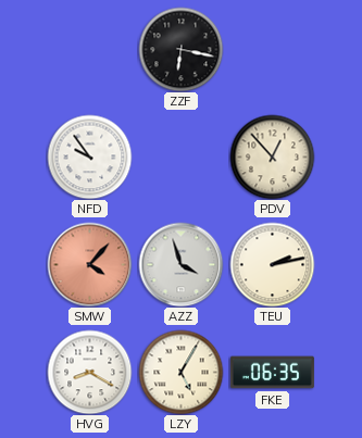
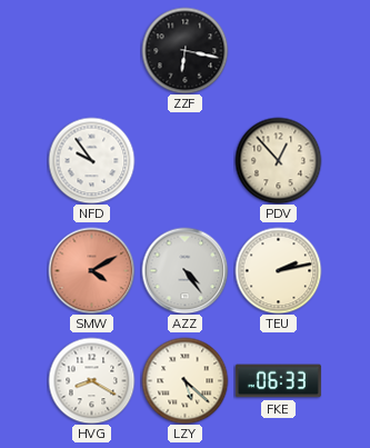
SMW: 4:07 -> 4:10
AZZ: 3:57 -> 4:24
LZY: 5:05 -> 5:22
FKE: 06:35 -> 06:33
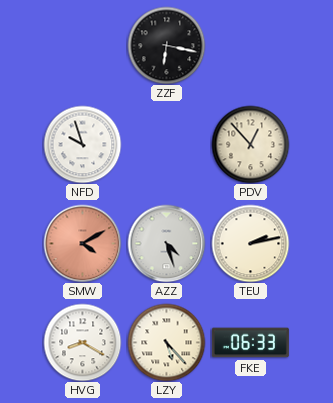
NFD: 9:54 -> 9:57
AZZ: 4:24 -> 4:27
LZY: 5:22 -> 5:23
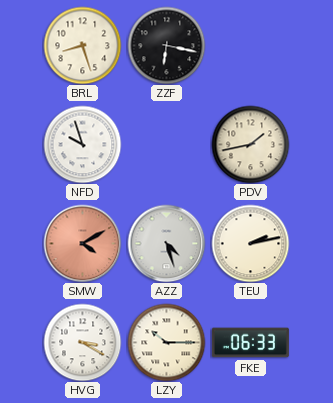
BRL: none -> 8:27
PDV: 12:53 -> 1:43
HVG: 8:20 -> 3:20
LZY: 5:23 -> 10:15
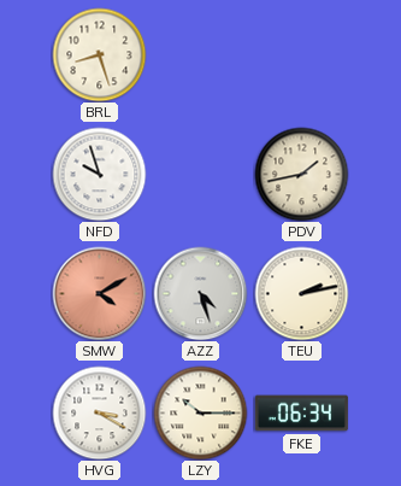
ZZF: 6:17 -> none
FKE: 06:33 -> 06:34
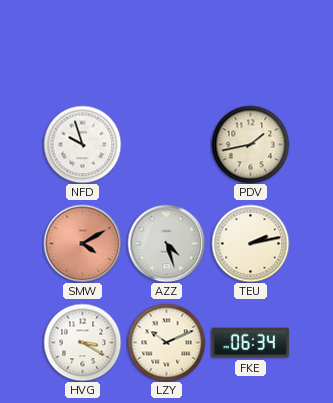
BRL: 8:27 -> none
LZY: 10:15 -> 10:11
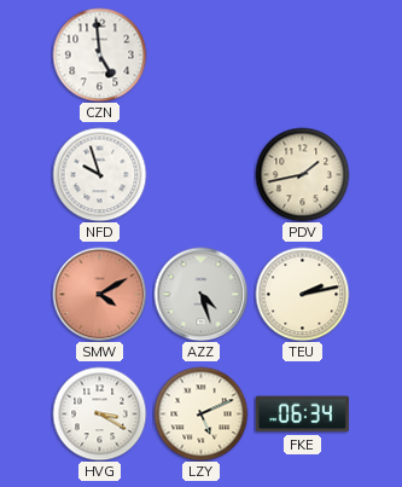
CZN: none -> 4:59
LZY: 10:11 -> 5:11
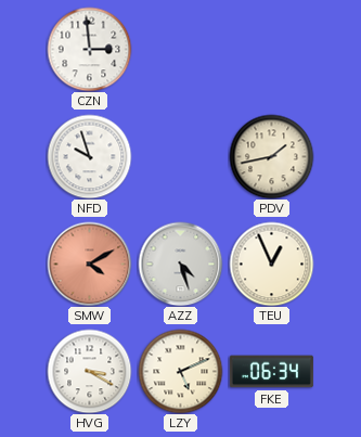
CZN: 4:59 -> 2:59
TEU: 2:13 -> 12:56
